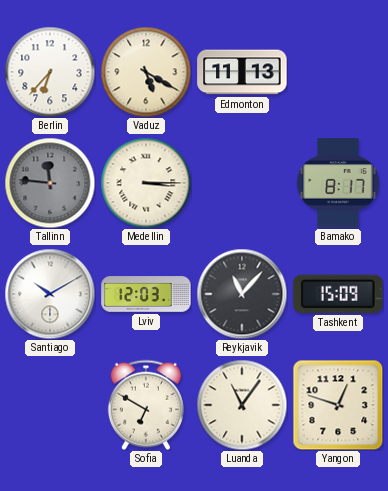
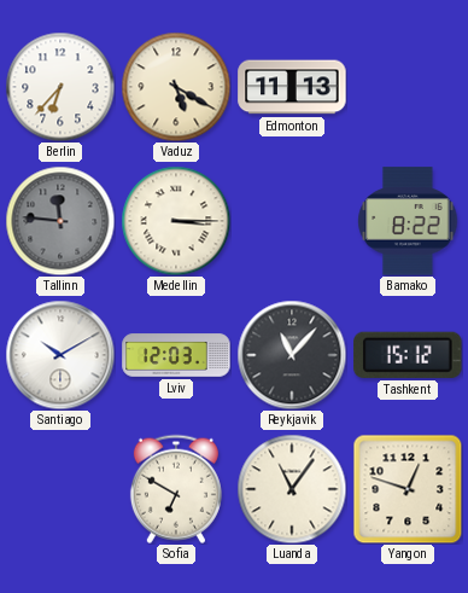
Bamako: 8:17 -> 8:22
Tashkent: 15:09 -> 15:12
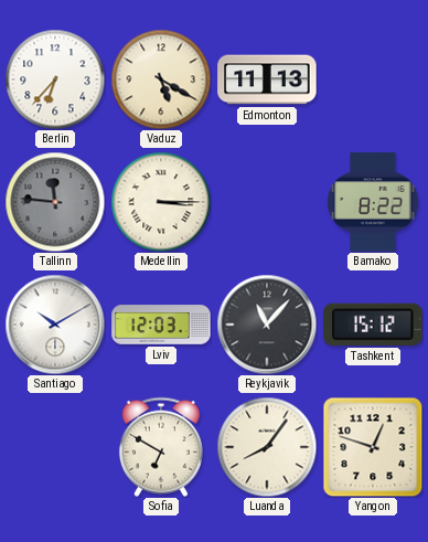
Luanda: 11:06 -> 8:06
